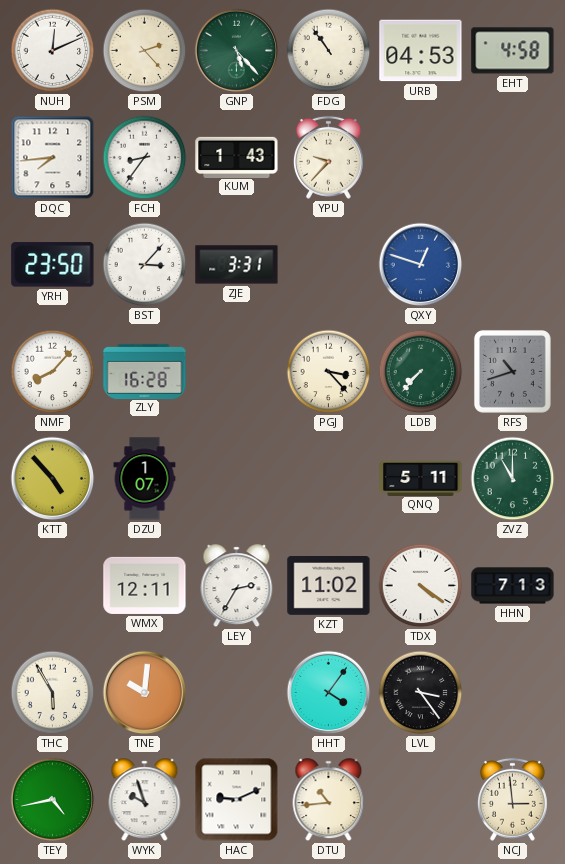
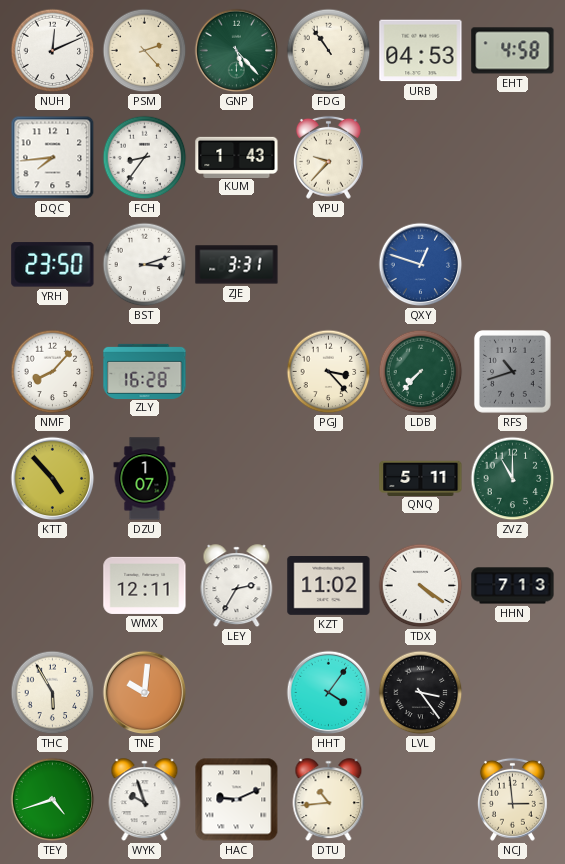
BST: 3:07 -> 3:12
TEY: 4:43 -> 4:42
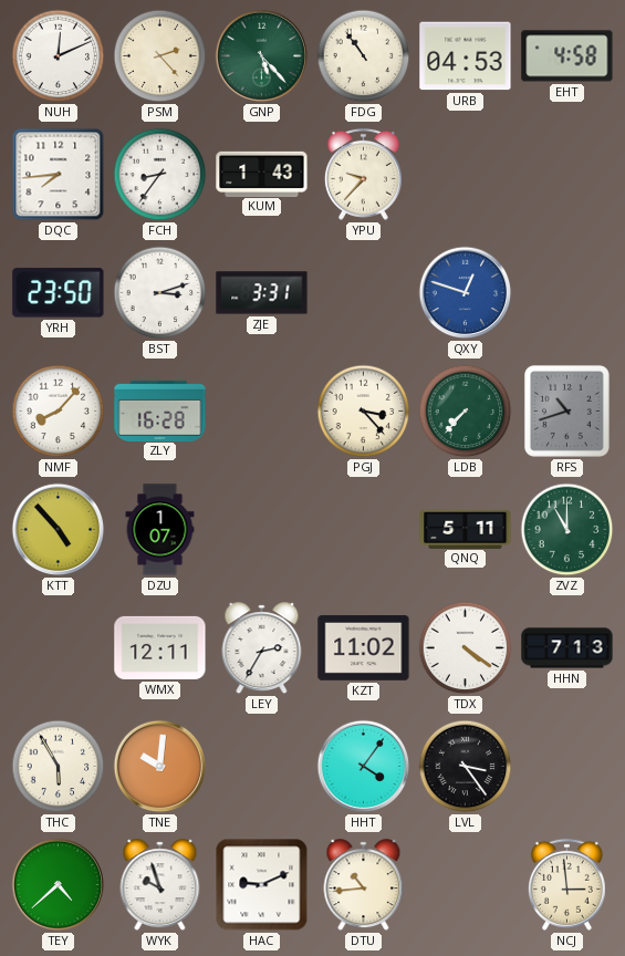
TEY: 4:42 -> 4:38
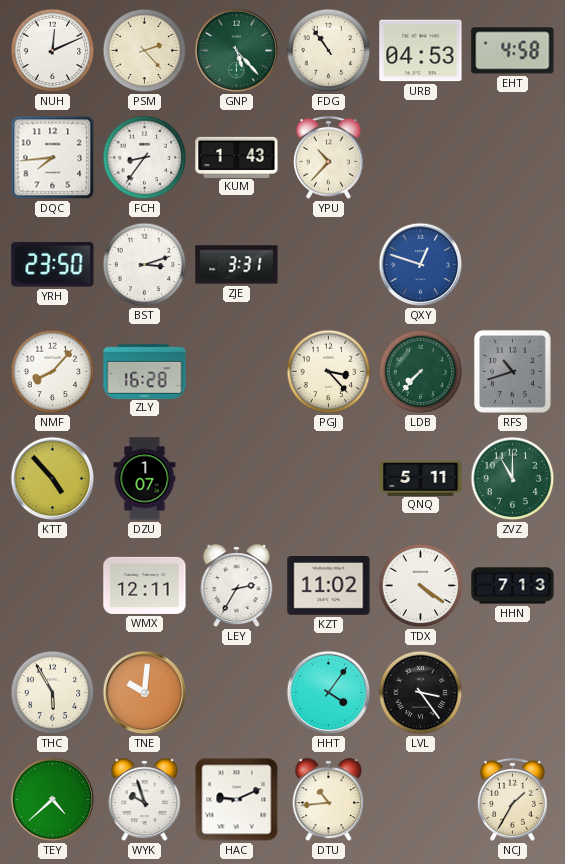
YPU: 9:37 -> 10:37
NCJ: 2:59 -> 1:35
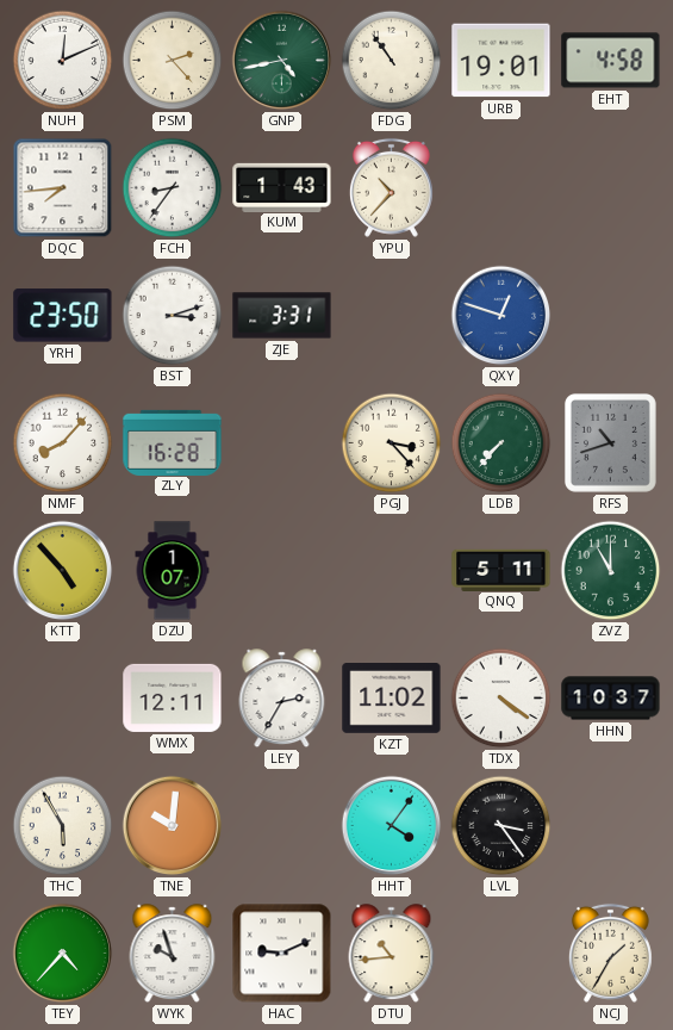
GNP: 5:23 -> 4:43
URB: 04:53 -> 19:01
HHN: 7:13 -> 10:37
TEY: 4:38 -> 4:37
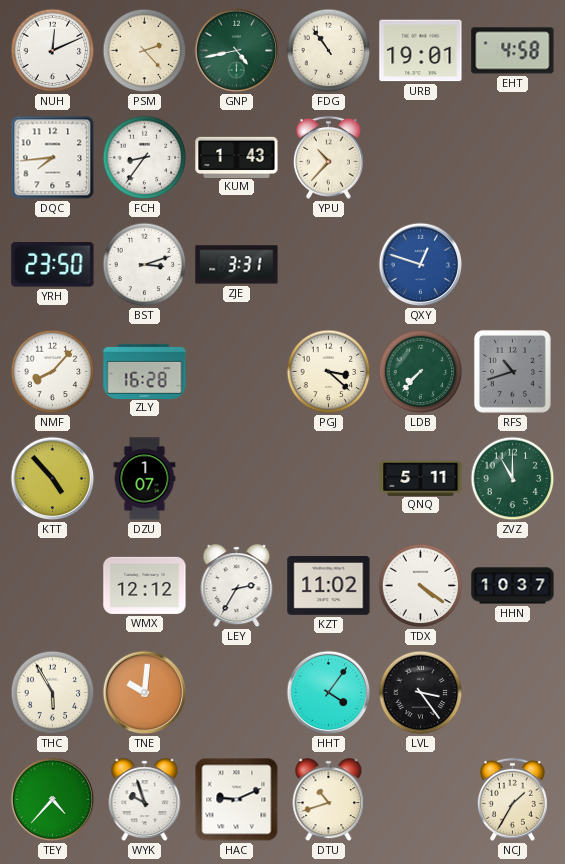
PGJ: 3:23 -> 3:22
WMX: 12:11 -> 12:12
DTU: 10:44 -> 10:42
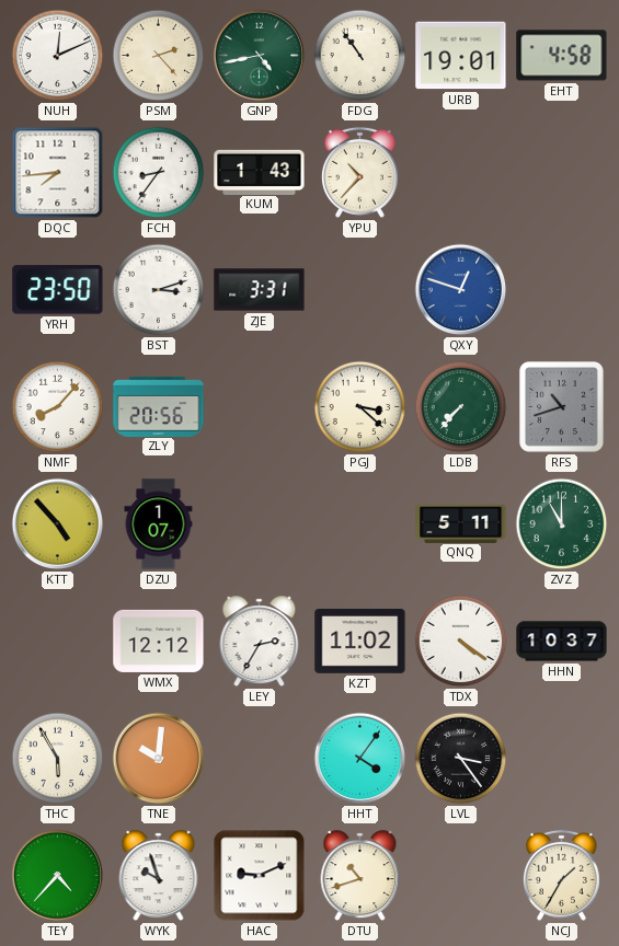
ZLY: 16:28 -> 20:56
